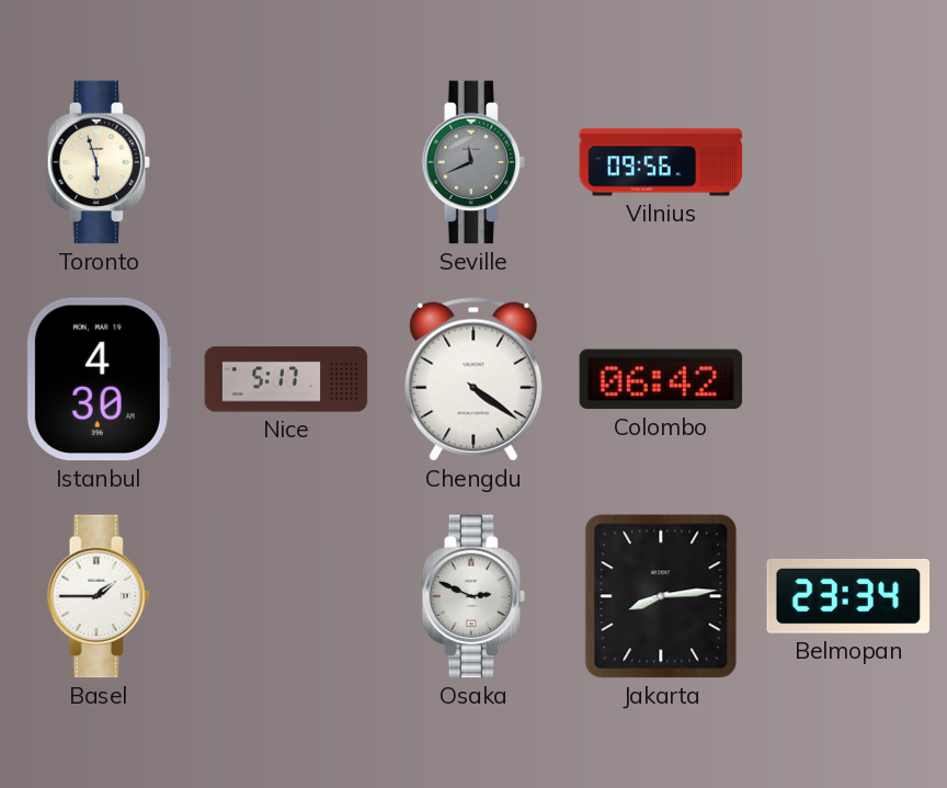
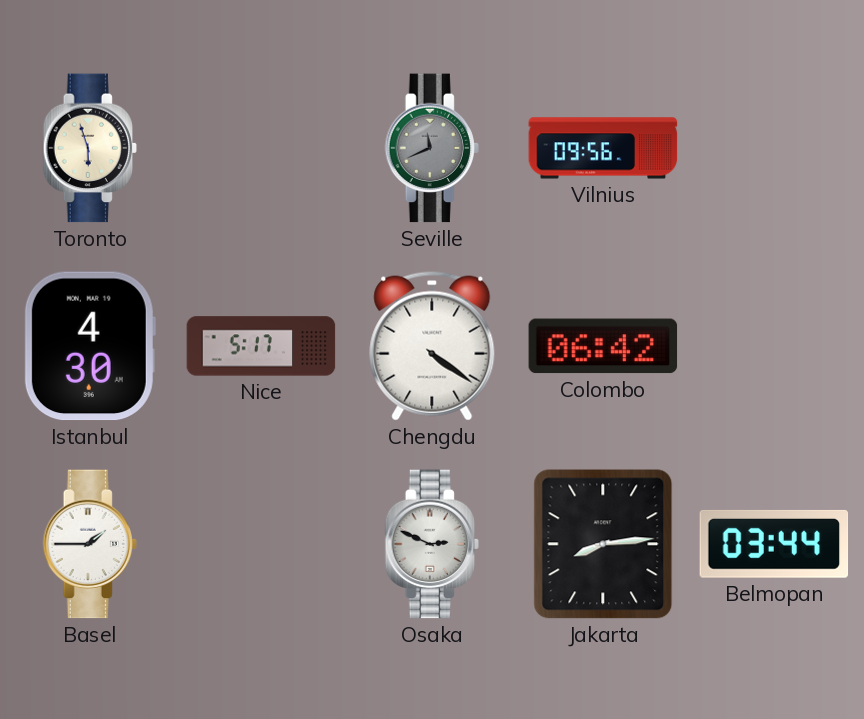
Belmopan: 23:34 -> 03:44
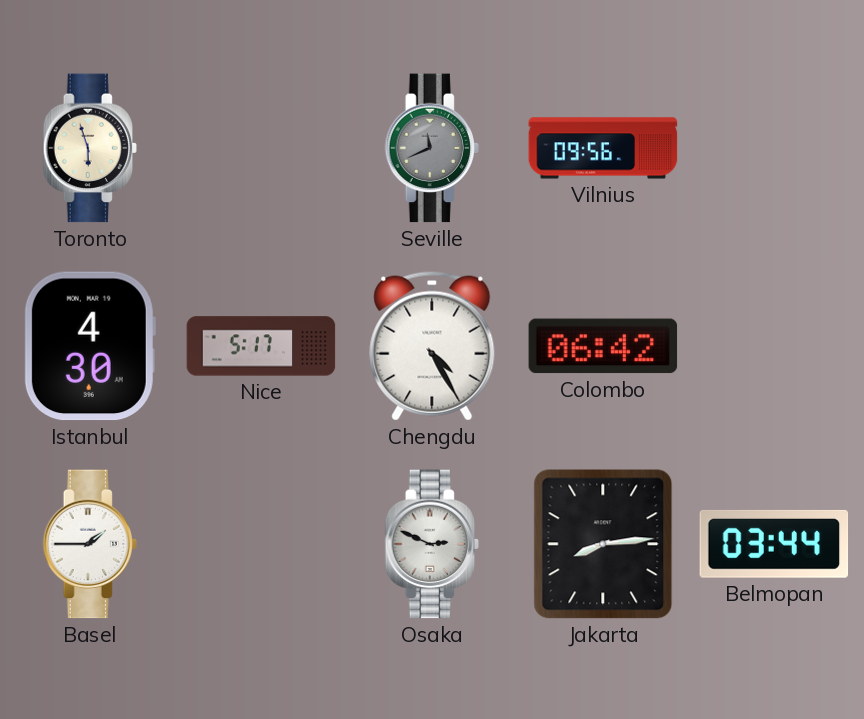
Chengdu: 4:21 -> 4:25
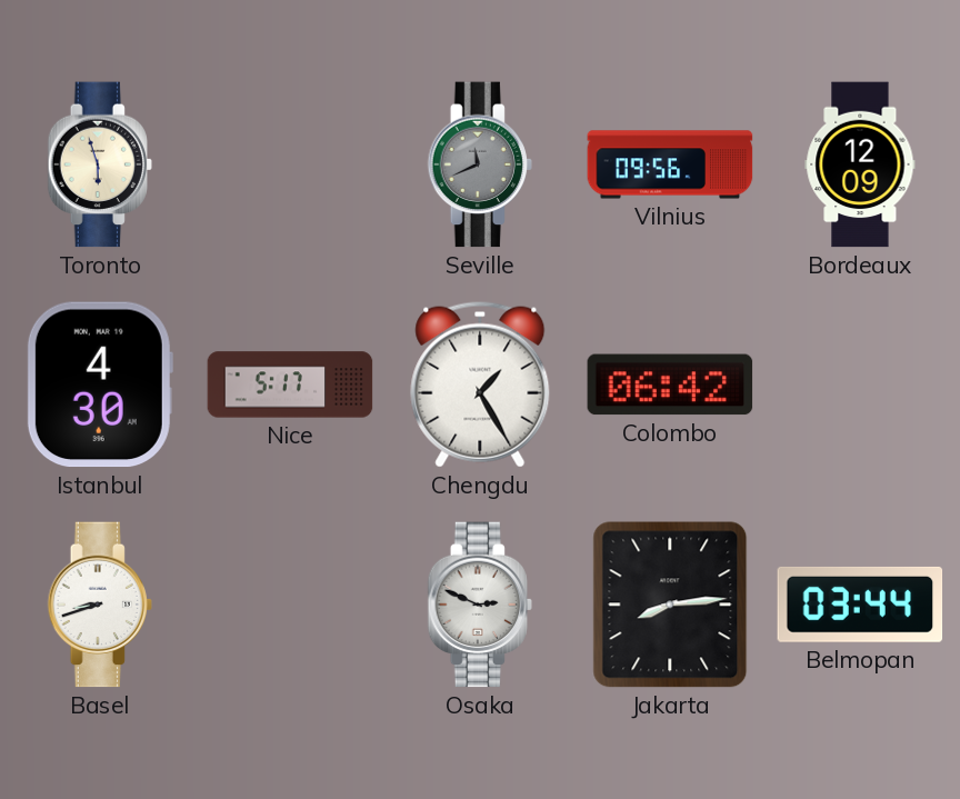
Bordeaux: none -> 12:09
Chengdu: 4:25 -> 1:25
Basel: 1:45 -> 8:42
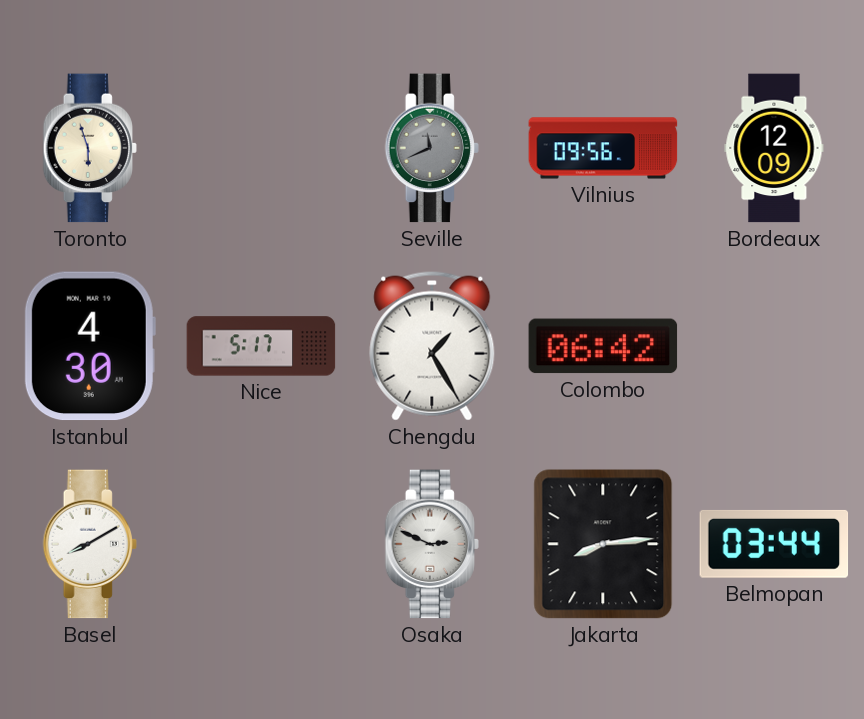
Basel: 8:42 -> 8:10
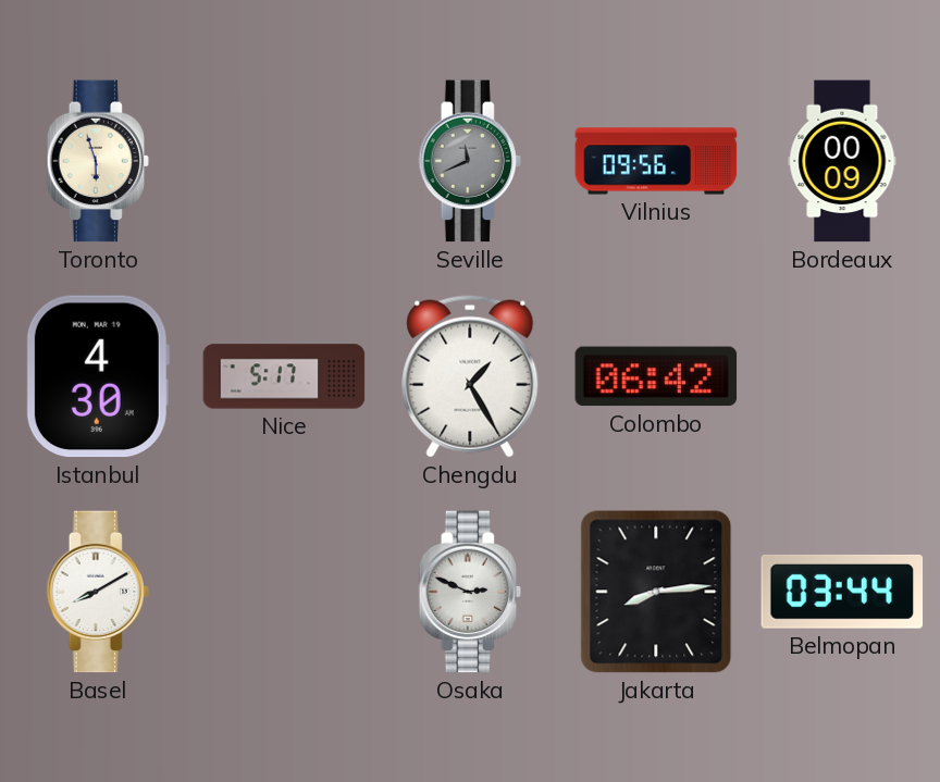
Bordeaux: 12:09 -> 00:09
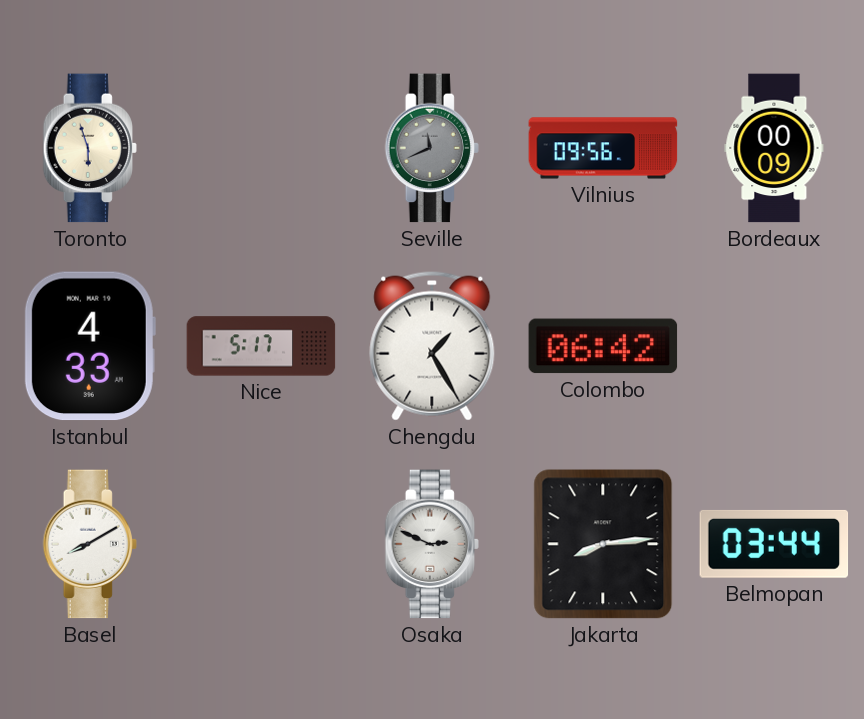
Istanbul: 4:30 -> 4:33
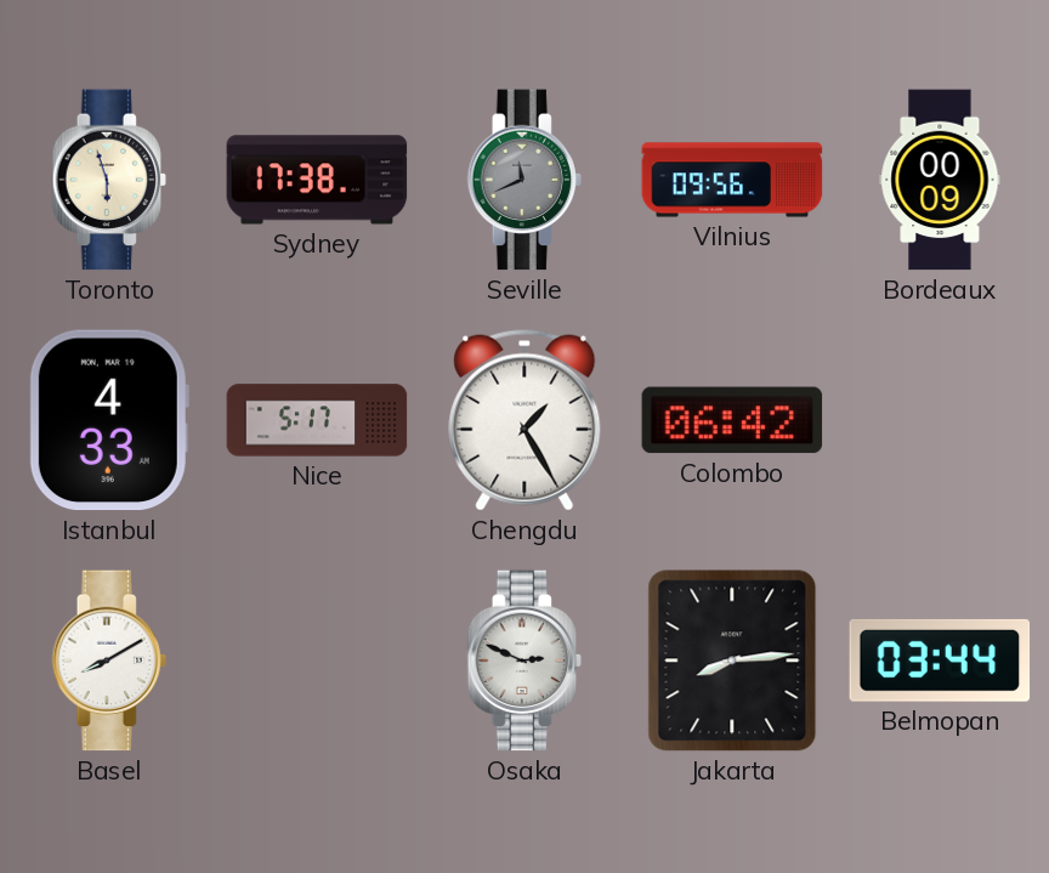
Sydney: none -> 17:38
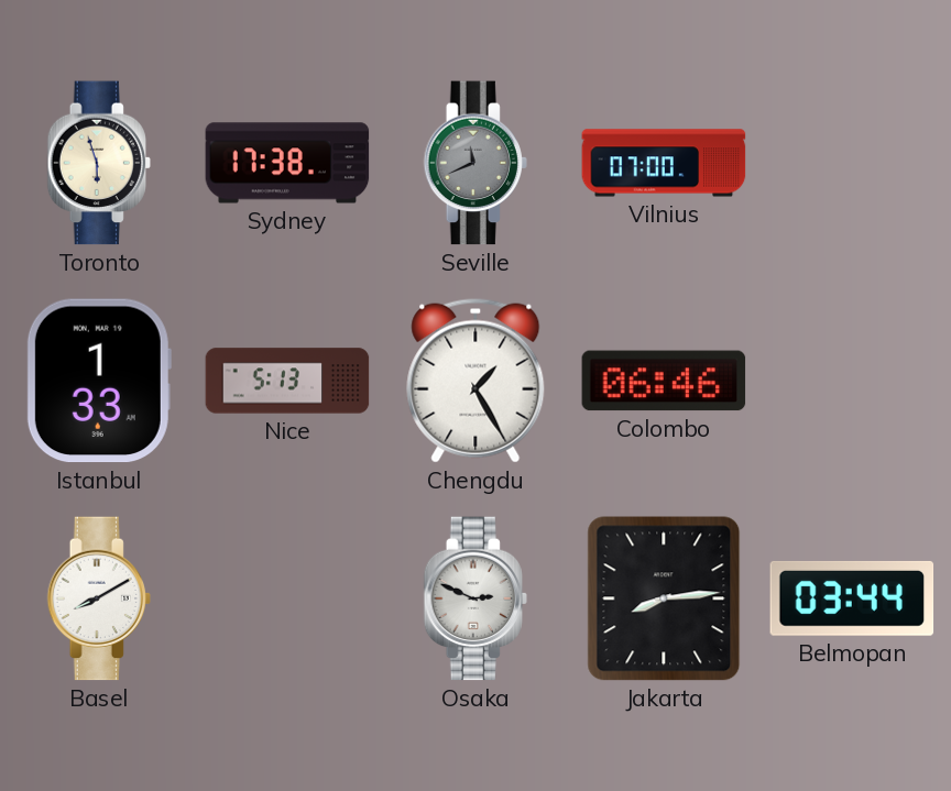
Vilnius: 09:56 -> 07:00
Bordeaux: 00:09 -> none
Istanbul: 4:33 -> 1:33
Nice: 5:17 -> 5:13
Colombo: 06:42 -> 06:46
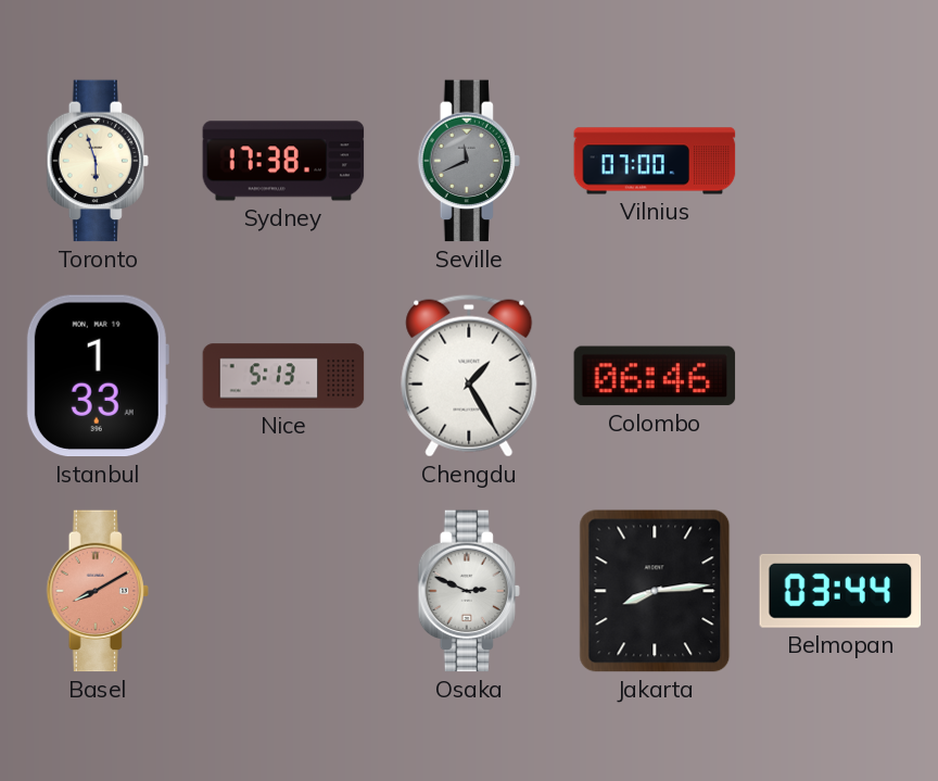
Basel dial: white -> salmon
